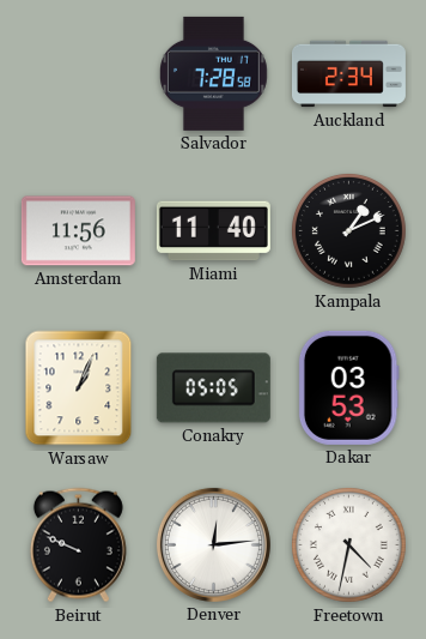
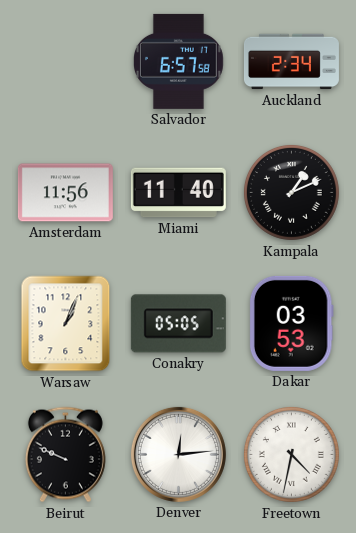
Salvador: 7:28 -> 6:57
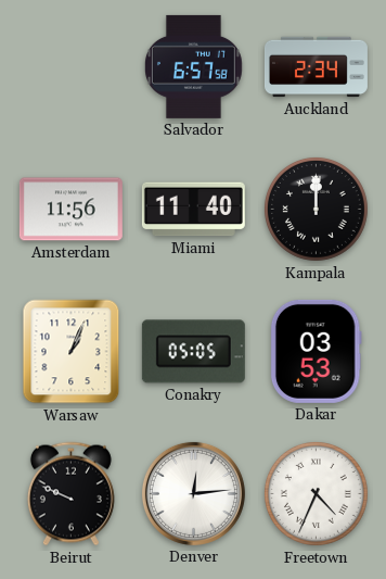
Kampala: 1:11 -> 12:00
Freetown: 4:32 -> 4:34
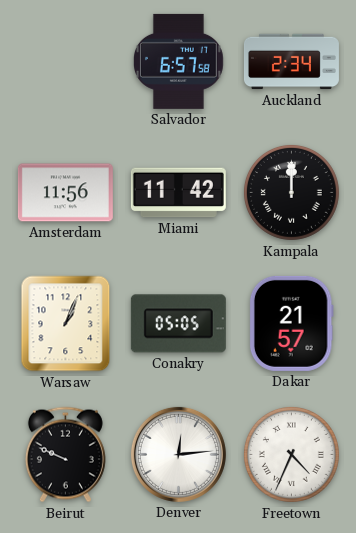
Miami: 11:40 -> 11:42
Dakar: 03:53 -> 21:57
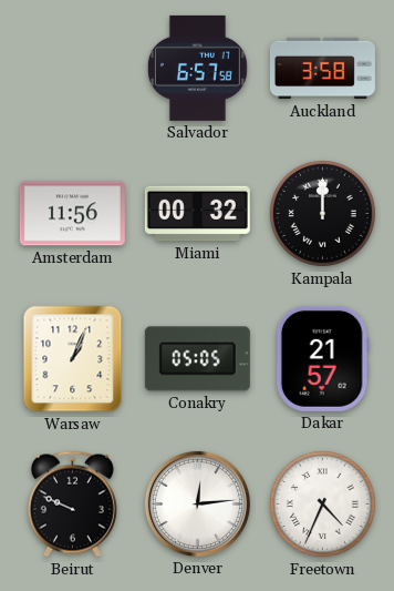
Auckland: 2:34 -> 3:58
Miami: 11:42 -> 00:32
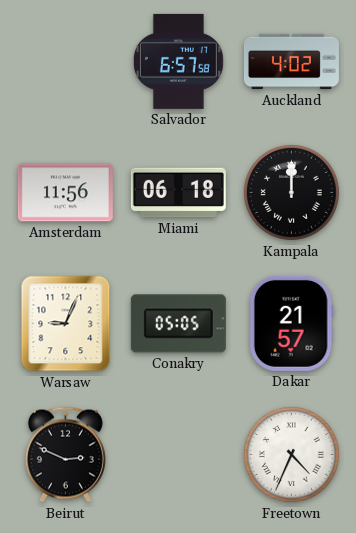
Auckland: 3:58 -> 4:02
Miami: 00:32 -> 06:18
Warsaw: 1:04 -> 9:04
Beirut: 9:49 -> 2:49
Denver: 12:14 -> none
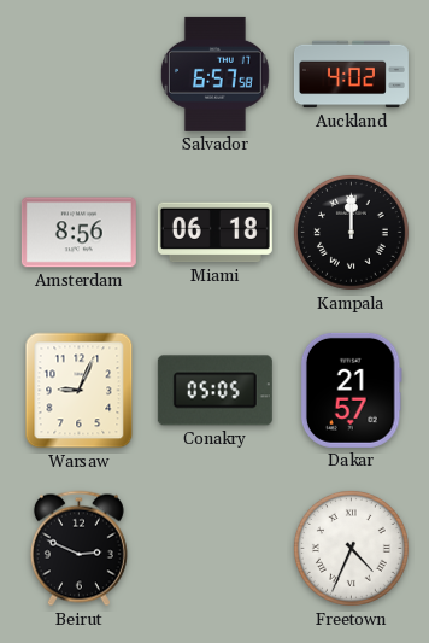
Amsterdam: 11:56 -> 8:56
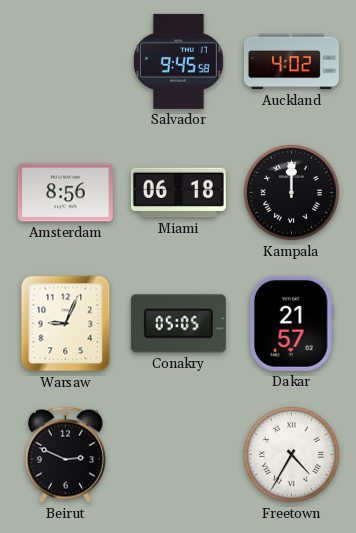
Salvador: 6:57 -> 9:45
Freetown: 4:34 -> 4:35
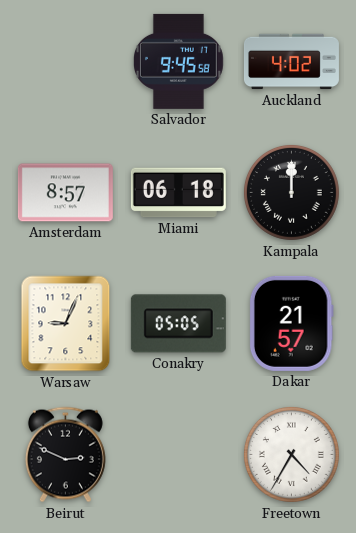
Amsterdam: 8:56 -> 8:57
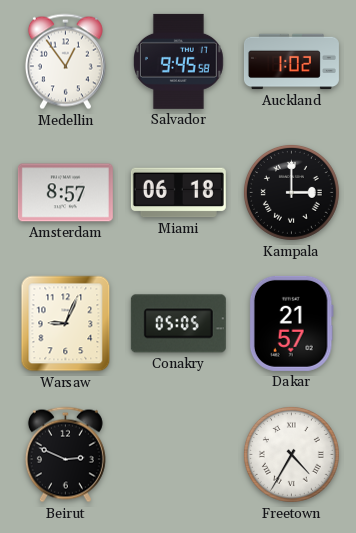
Medellin: none -> 12:54
Auckland: 4:02 -> 1:02
Kampala: 12:00 -> 3:00
